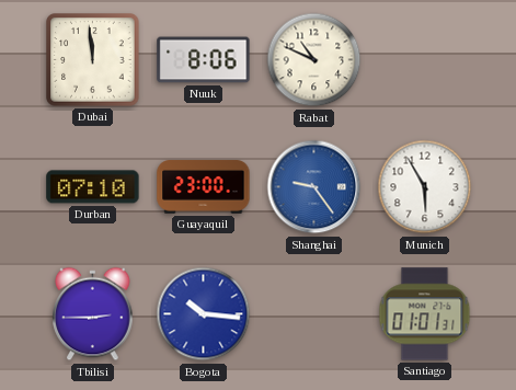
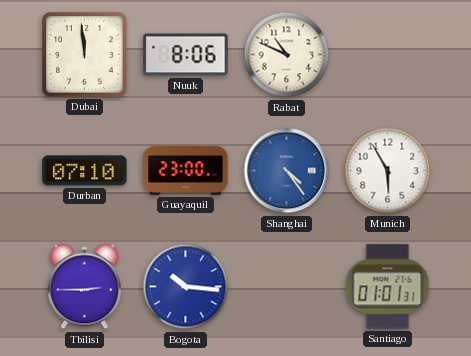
Shanghai: 9:24 -> 4:24
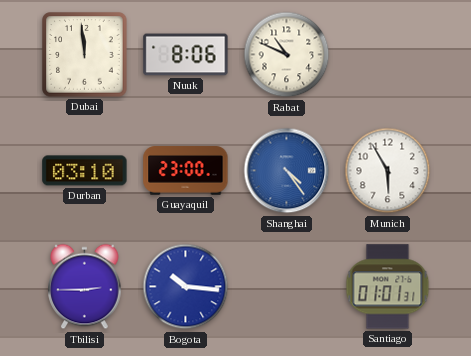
Durban: 07:10 -> 03:10
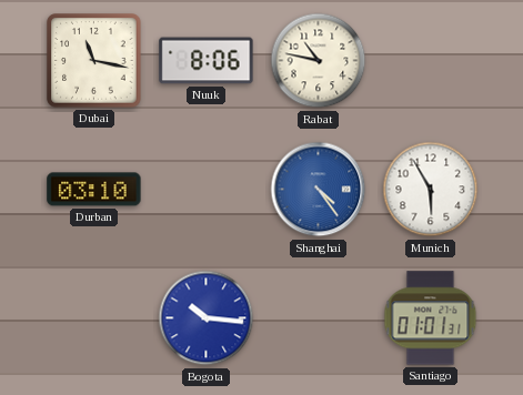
Dubai: 11:59 -> 11:17
Rabat: 10:49 -> 10:47
Guayaquil: 23:00 -> none
Tbilisi: 2:45 -> none
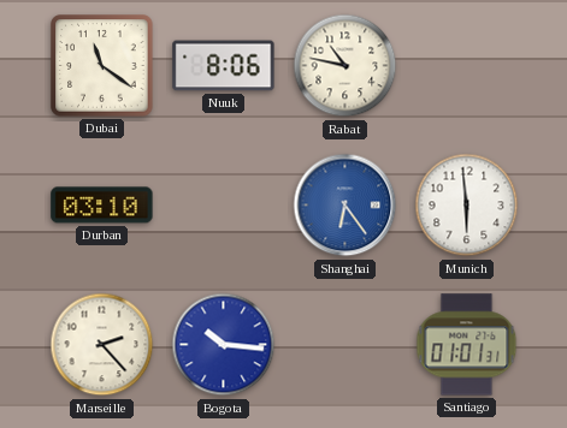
Dubai: 11:17 -> 11:21
Shanghai: 4:24 -> 6:24
Munich: 5:55 -> 5:59
Marseille: none -> 2:23
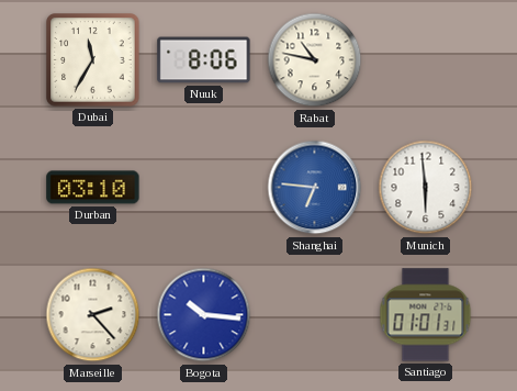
Dubai: 11:21 -> 11:35
Shanghai: 6:24 -> 6:46
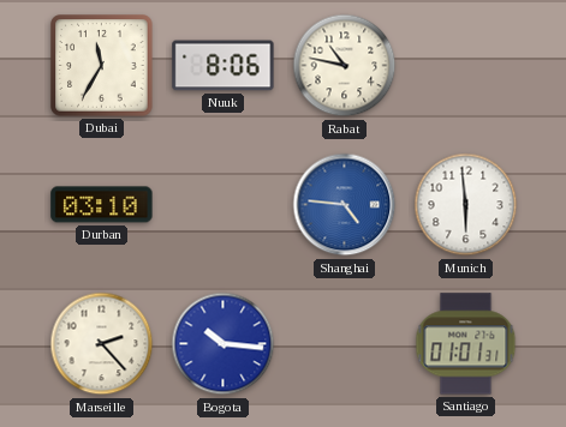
Shanghai: 6:46 -> 4:46
